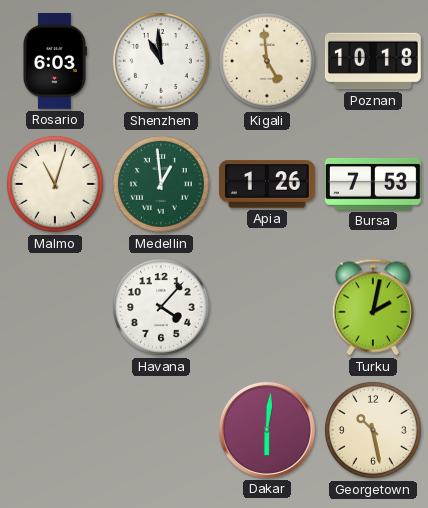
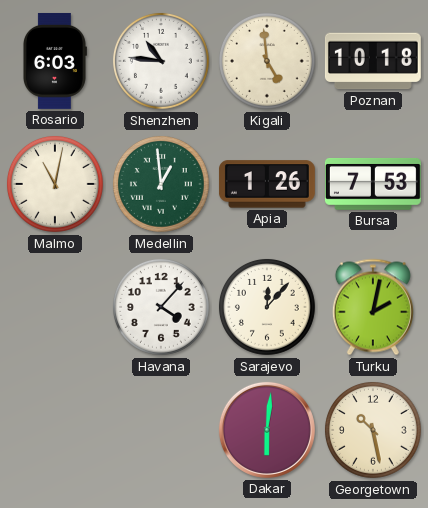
Shenzhen: 10:59 -> 10:46
Malmo: 11:03 -> 11:02
Sarajevo: none -> 12:07
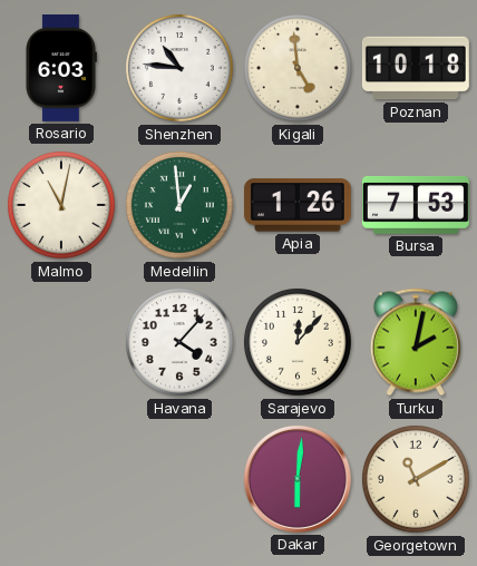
Georgetown: 10:28 -> 11:10
